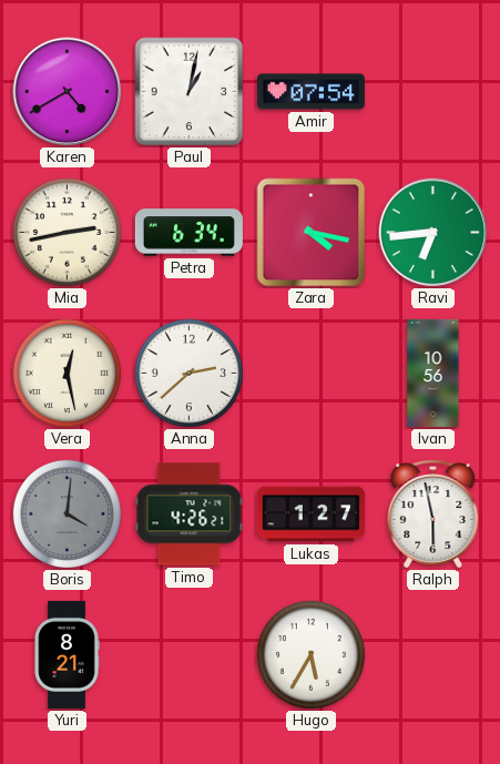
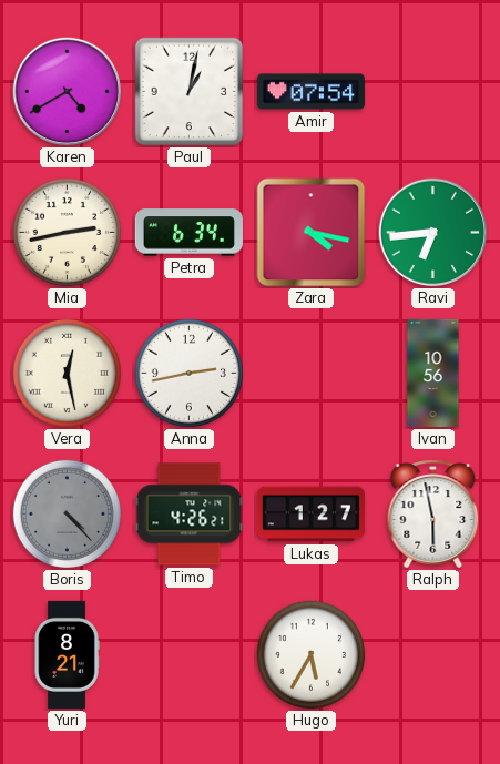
Anna: 2:38 -> 2:43
Boris: 4:01 -> 4:23
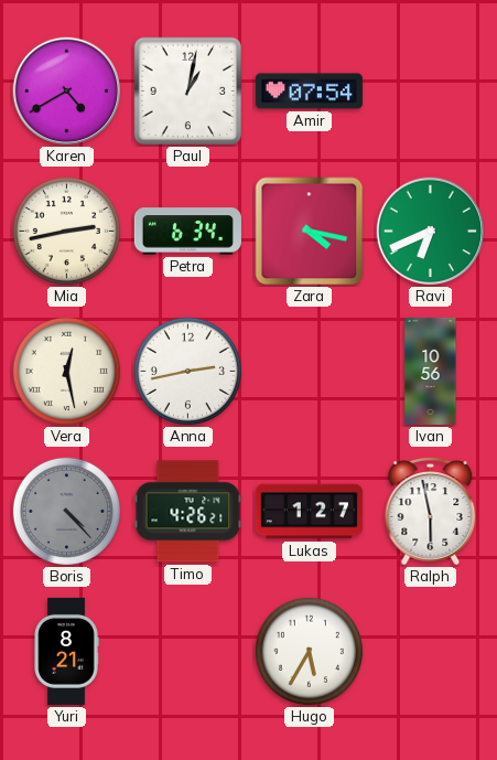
Ravi: 6:44 -> 6:41
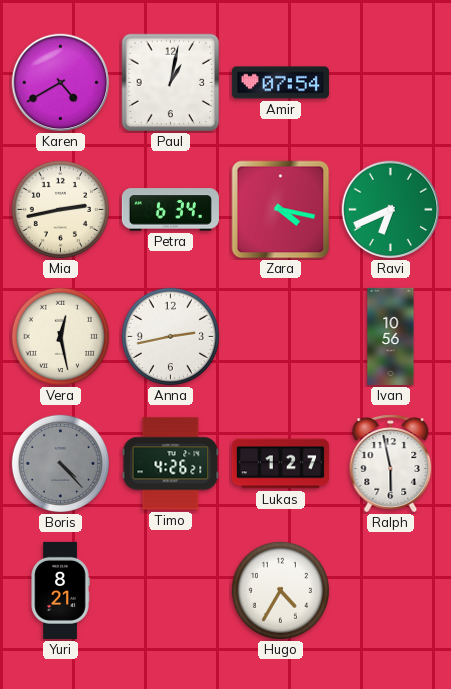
Hugo: 5:35 -> 4:35
